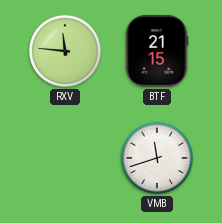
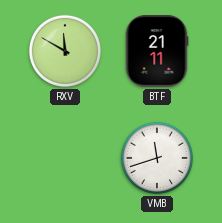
RXV: 11:46 -> 11:50
BTF: 21:15 -> 21:11
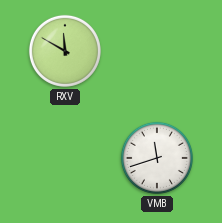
BTF: 21:11 -> none
